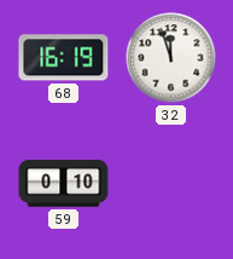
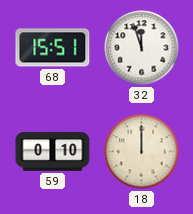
68: 16:19 -> 15:51
18: none -> 12:00
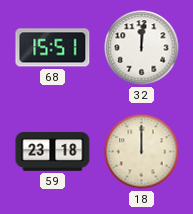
32: 11:57 -> 12:01
59: 0:10 -> 23:18
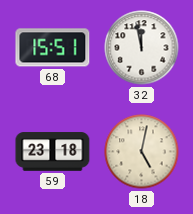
32: 12:01 -> 11:58
18: 12:00 -> 5:02
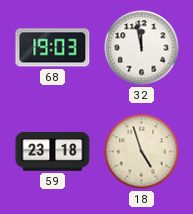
68: 15:51 -> 19:03
18: 5:02 -> 4:57
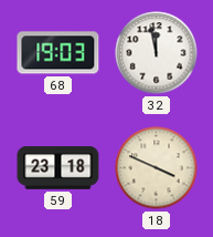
18: 4:57 -> 3:49
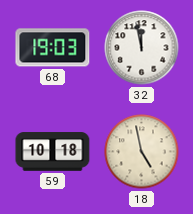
59: 23:18 -> 10:18
18: 3:49 -> 4:58
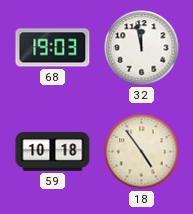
18: 4:58 -> 4:54
